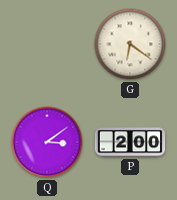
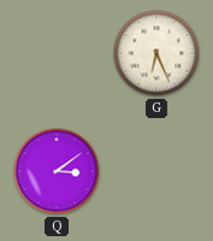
G: 6:21 -> 6:26
P: 2:00 -> none
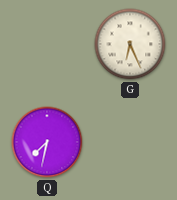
Q: 3:09 -> 7:32
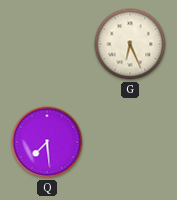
Q: 7:32 -> 7:29
